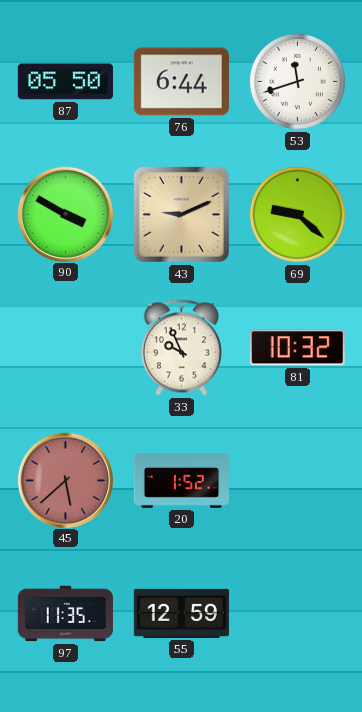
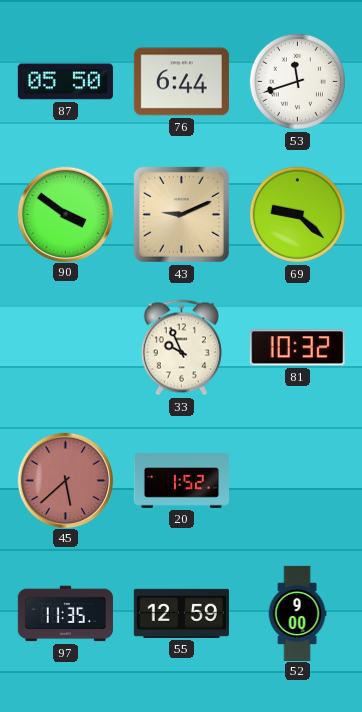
90: 3:50 -> 3:51
52: none -> 9:00
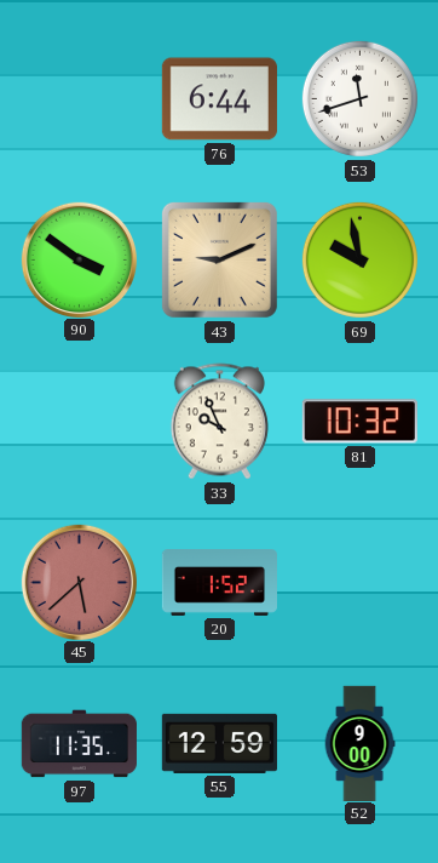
87: 05:50 -> none
69: 9:22 -> 9:58
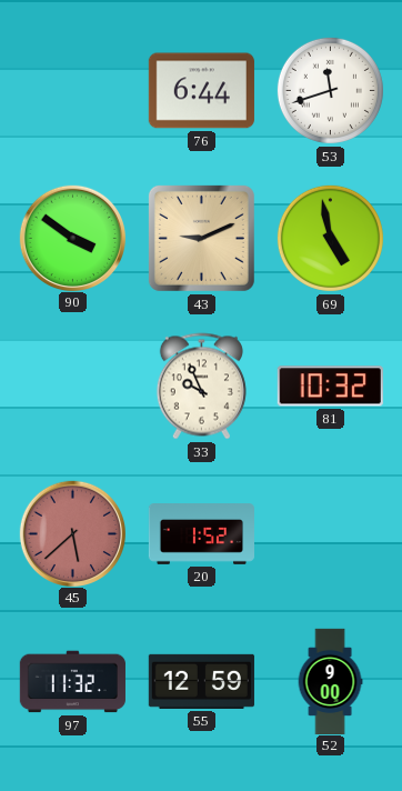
69: 9:58 -> 4:58
97: 11:35 -> 11:32
